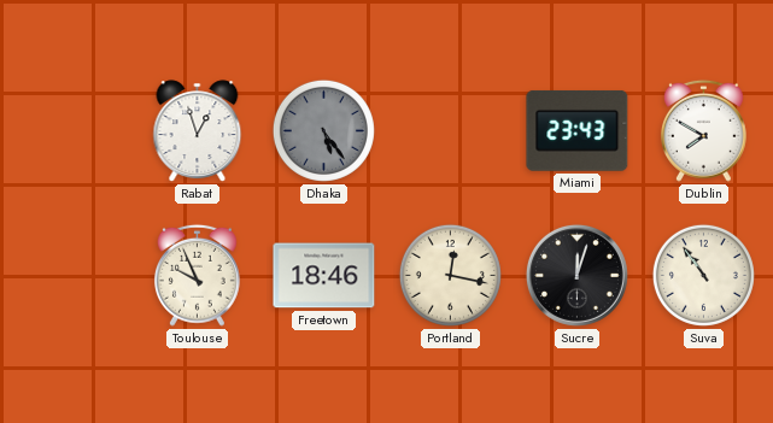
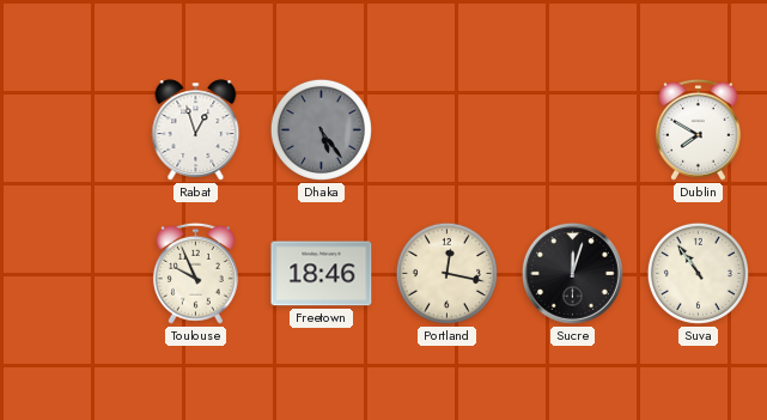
Miami: 23:43 -> none
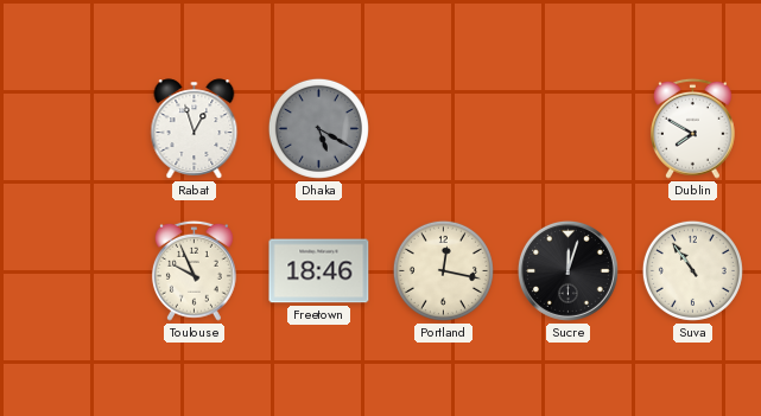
Dhaka: 5:24 -> 5:20
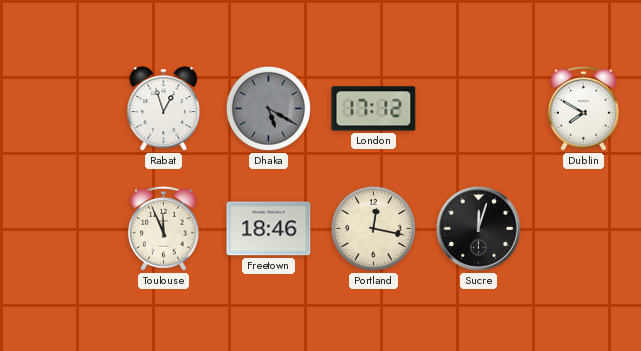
London: none -> 17:12
Toulouse: 9:56 -> 11:56
Suva: 10:54 -> none
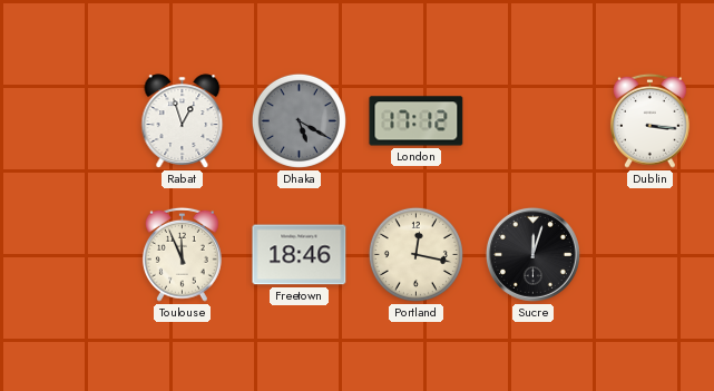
Dublin: 7:50 -> 3:16
